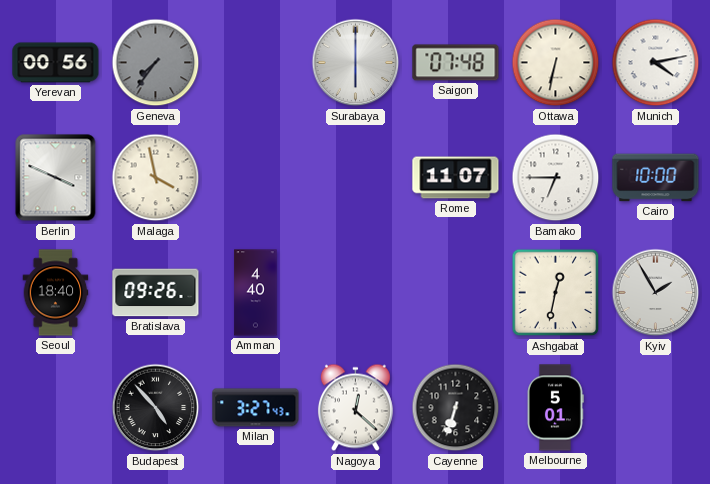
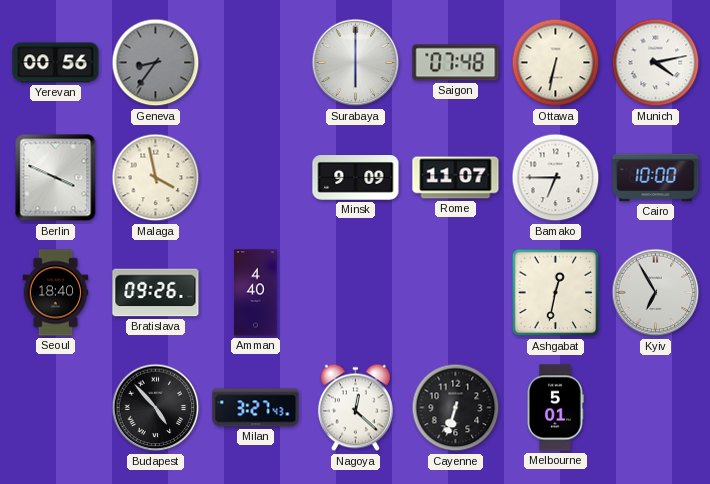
Geneva: 7:36 -> 8:36
Minsk: none -> 9:09
Kyiv: 1:55 -> 6:55
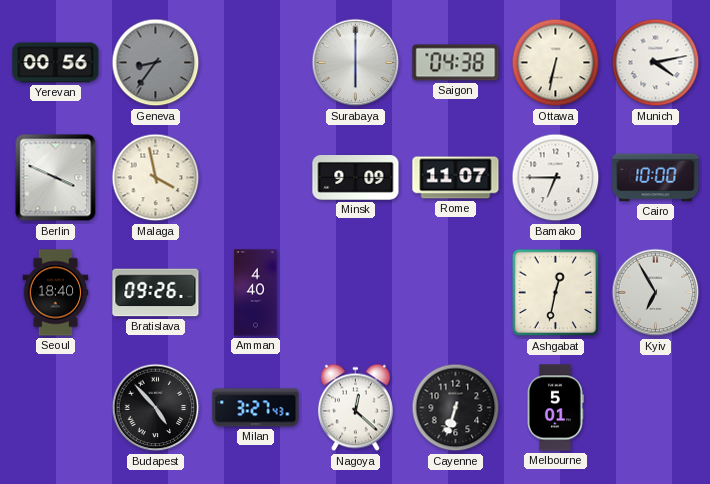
Saigon: 07:48 -> 04:38
